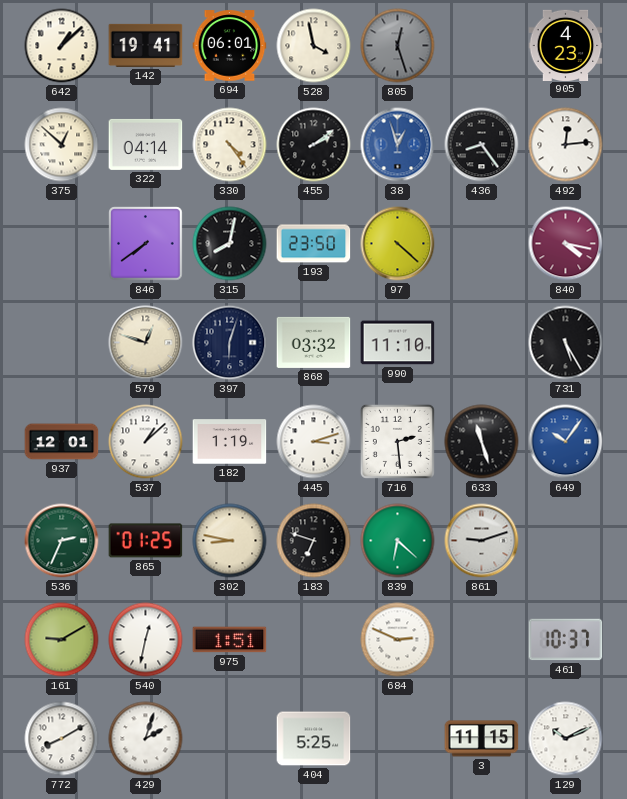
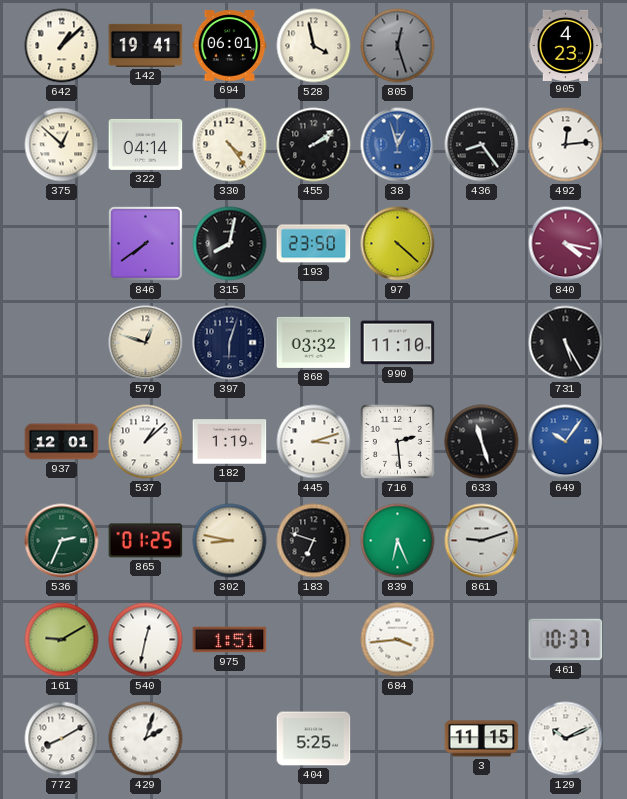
839: 6:22 -> 6:26
684: 2:49 -> 3:44
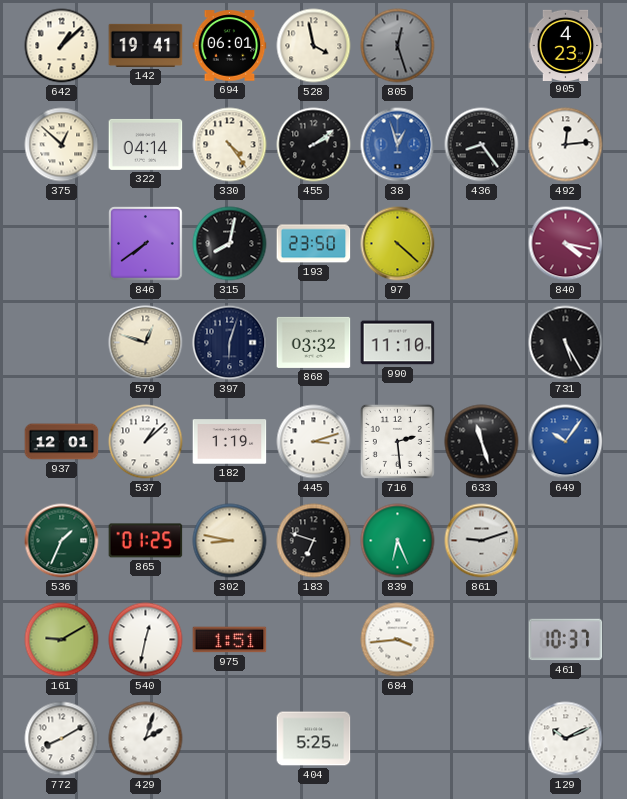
536: 2:34 -> 1:34
3: 11:15 -> none
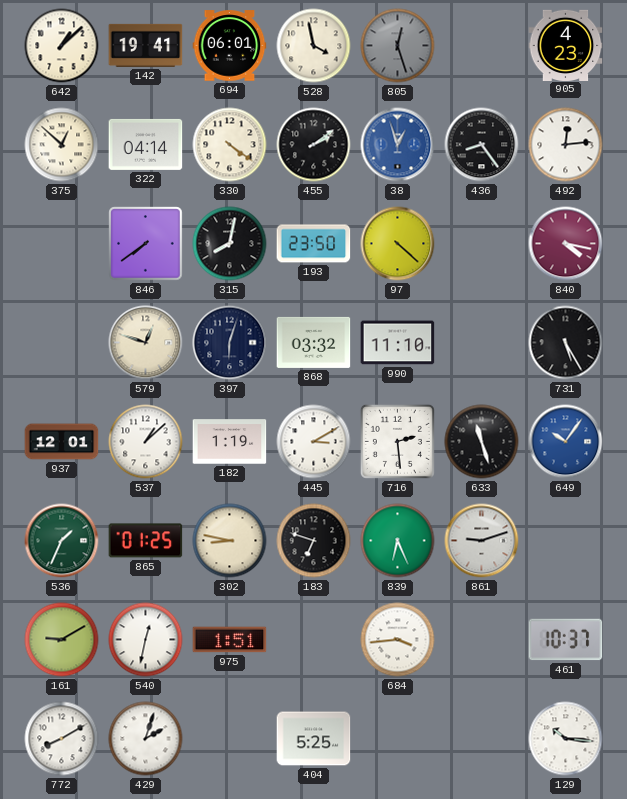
330: 4:24 -> 4:21
445: 3:12 -> 3:10
129: 10:11 -> 10:16
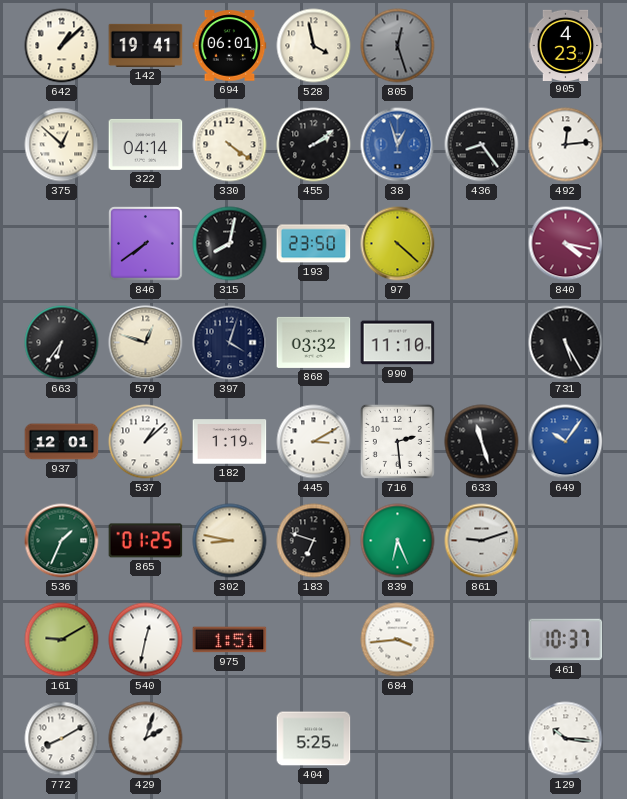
663: none -> 6:36
397: 6:03 -> 4:03
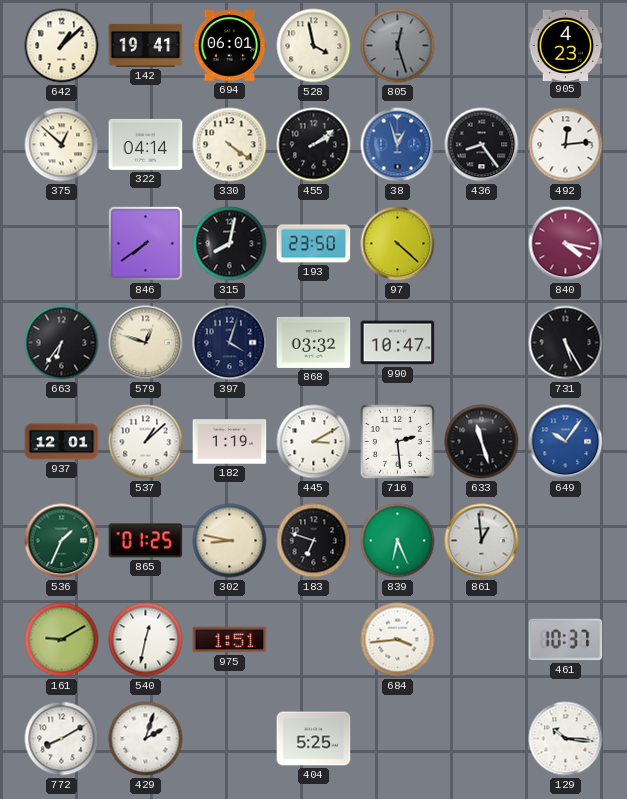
990: 11:10 -> 10:47
861: 9:12 -> 12:59
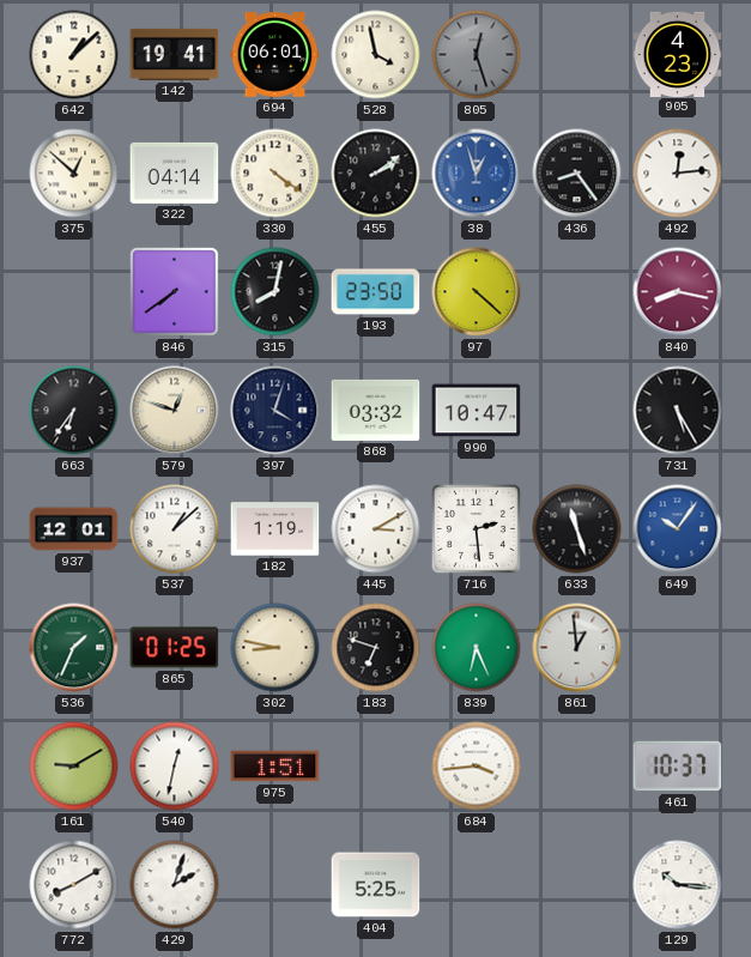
840: 4:17 -> 8:17
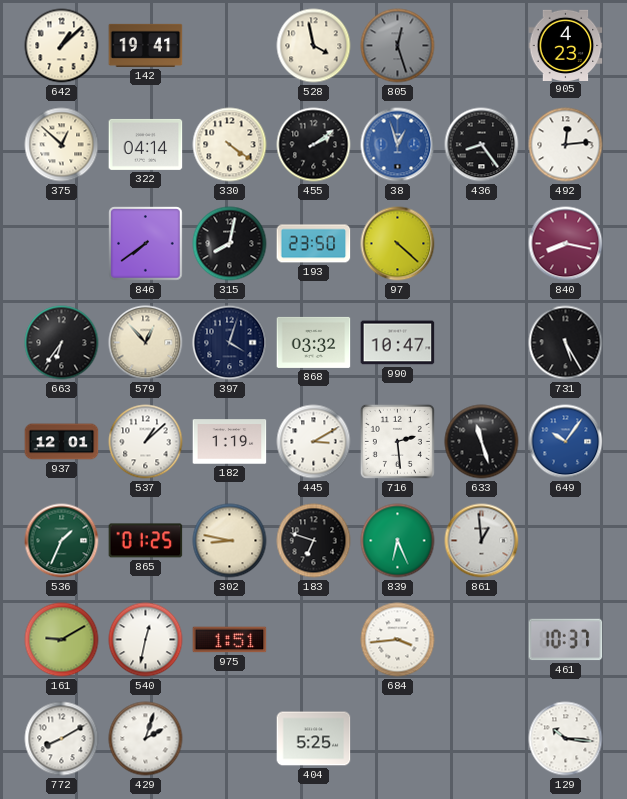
694: 06:01 -> none
579: 12:48 -> 12:53
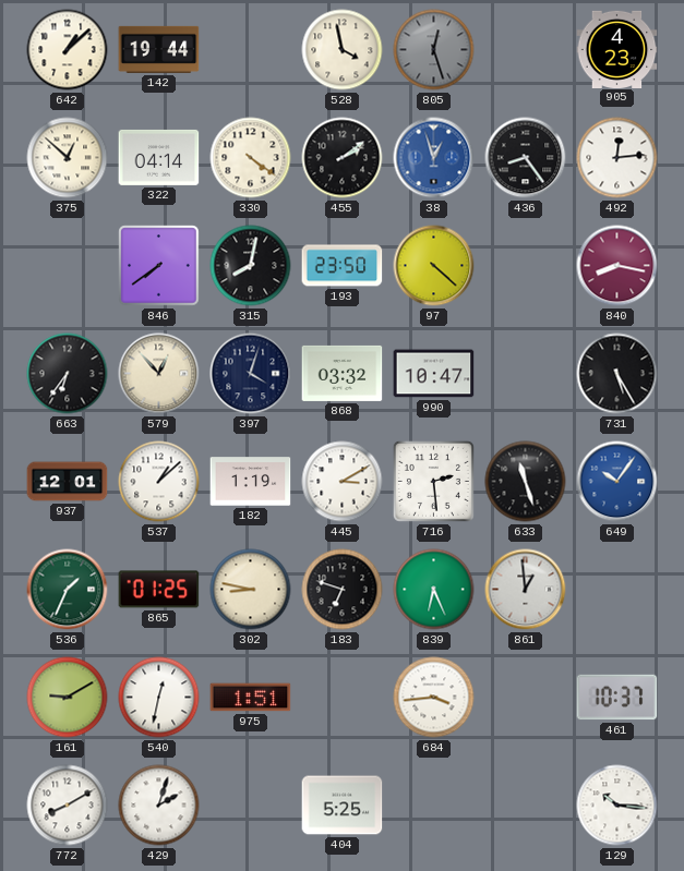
142: 19:41 -> 19:44
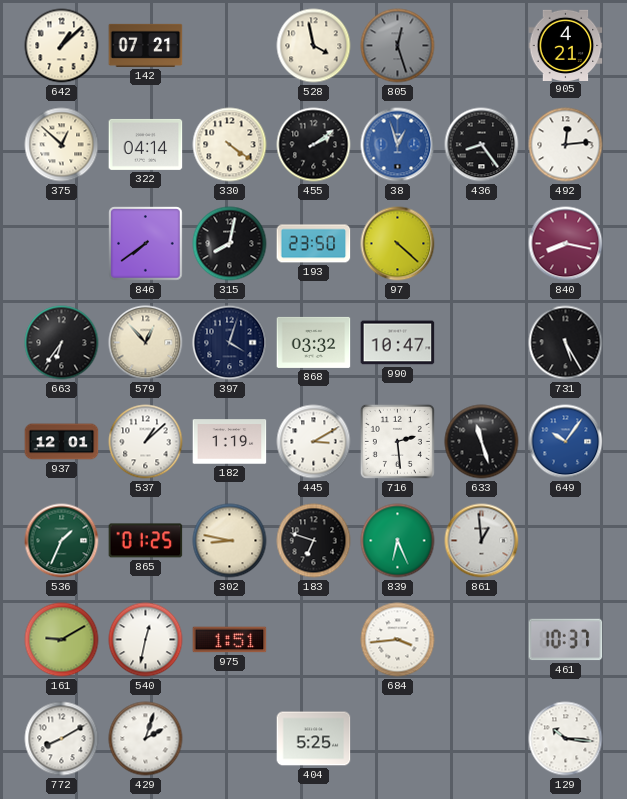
142: 19:44 -> 07:21
905: 4:23 -> 4:21
